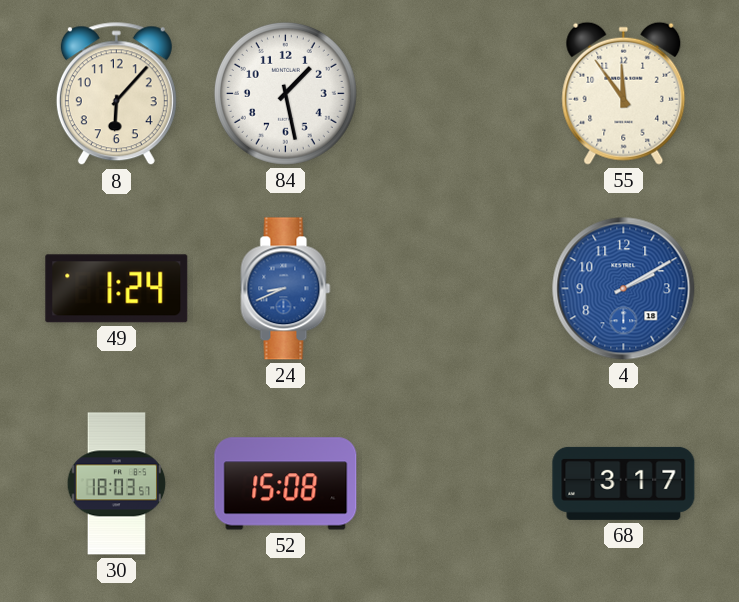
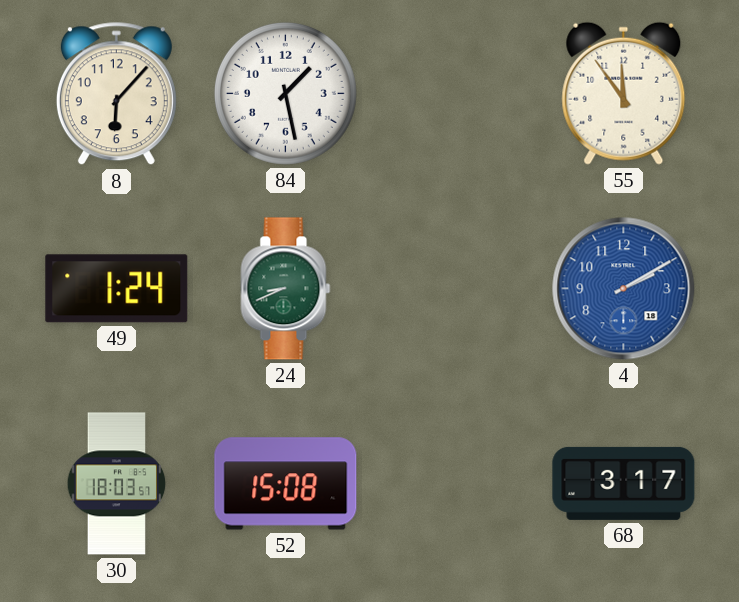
24 dial: blue -> green
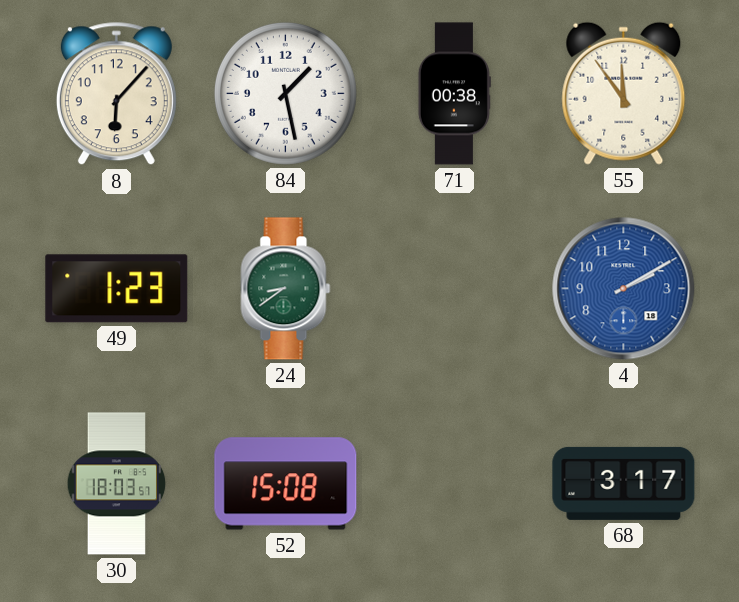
71: none -> 00:38
49: 1:24 -> 1:23
24: 8:41 -> 8:39
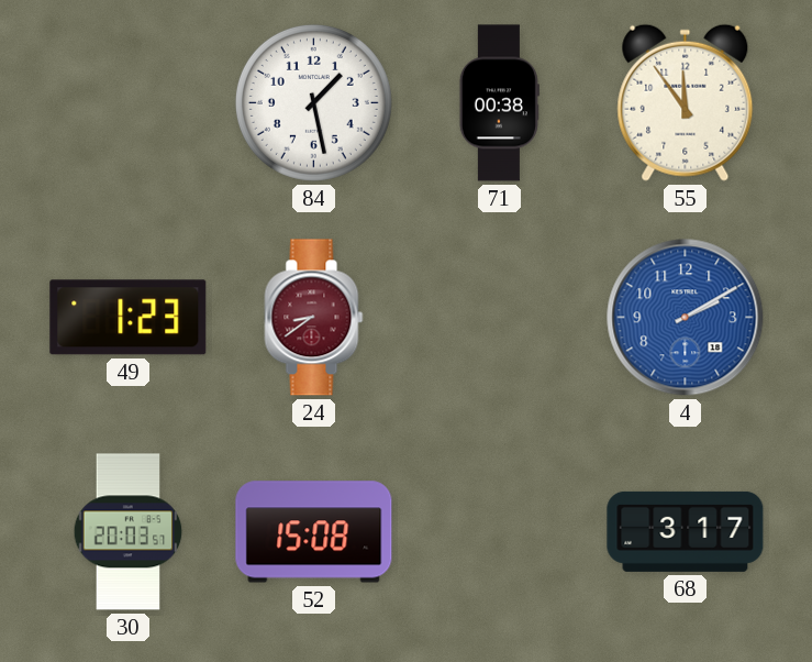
8: 6:07 -> none
24 dial: green -> burgundy
30: 18:03 -> 20:03
